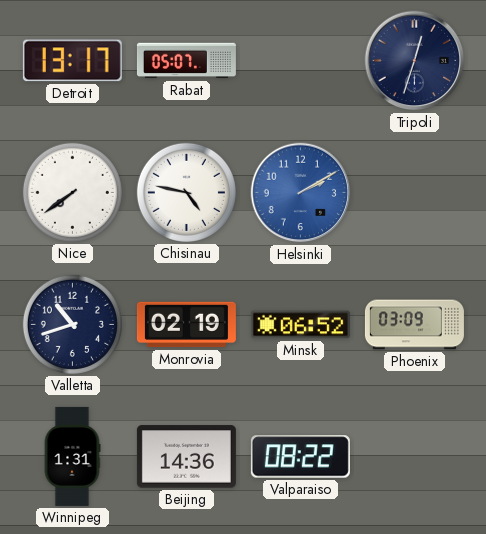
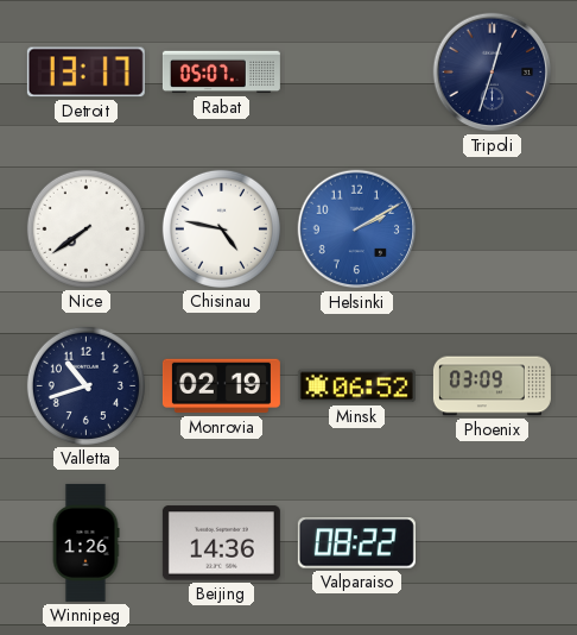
Winnipeg: 1:31 -> 1:26
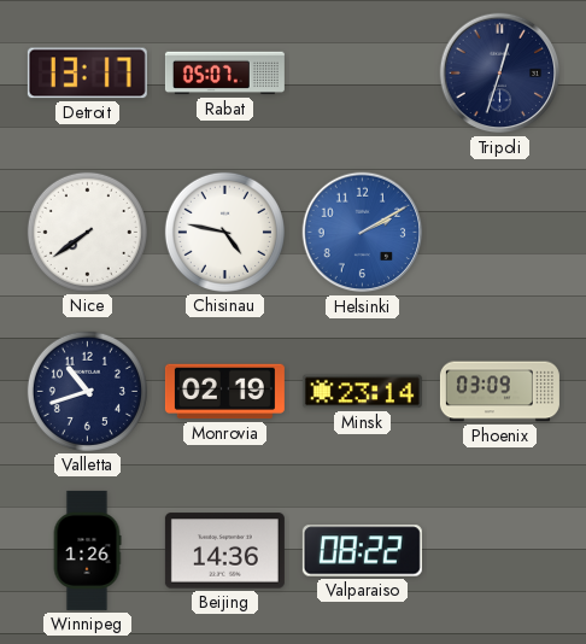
Minsk: 06:52 -> 23:14
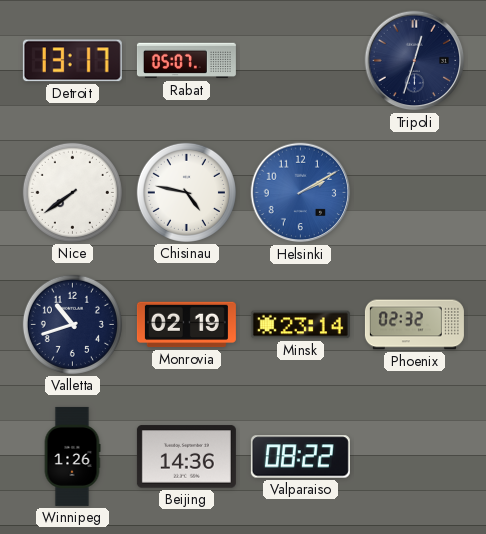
Phoenix: 03:09 -> 02:32
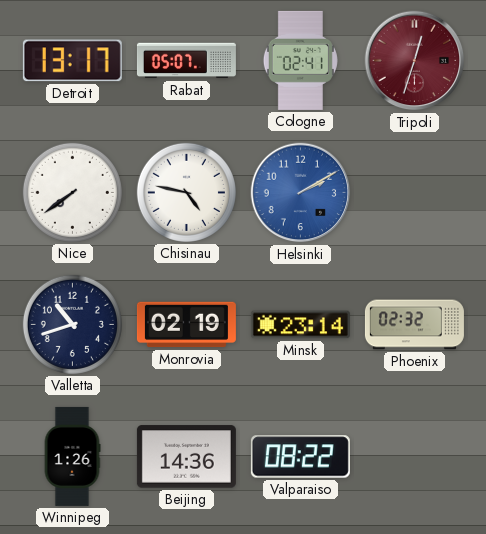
Cologne: none -> 02:41
Tripoli dial: navy -> burgundy
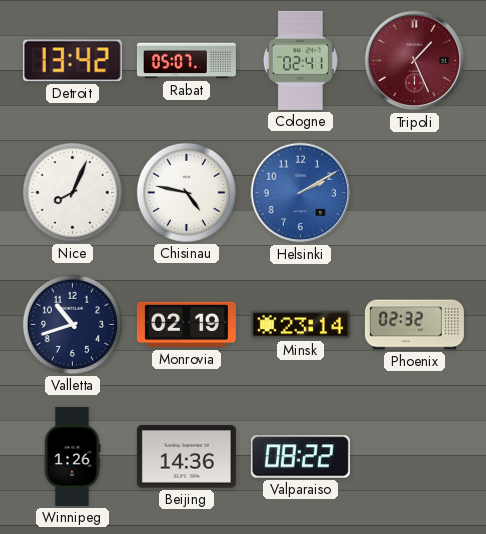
Detroit: 13:17 -> 13:42
Tripoli: 12:33 -> 1:26
Nice: 7:39 -> 8:04
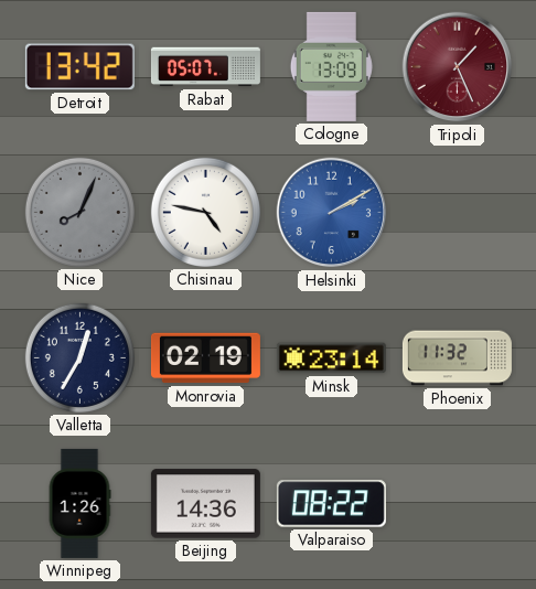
Cologne: 02:41 -> 13:09
Nice dial: white -> grey
Valletta: 10:42 -> 12:35
Phoenix: 02:32 -> 11:32
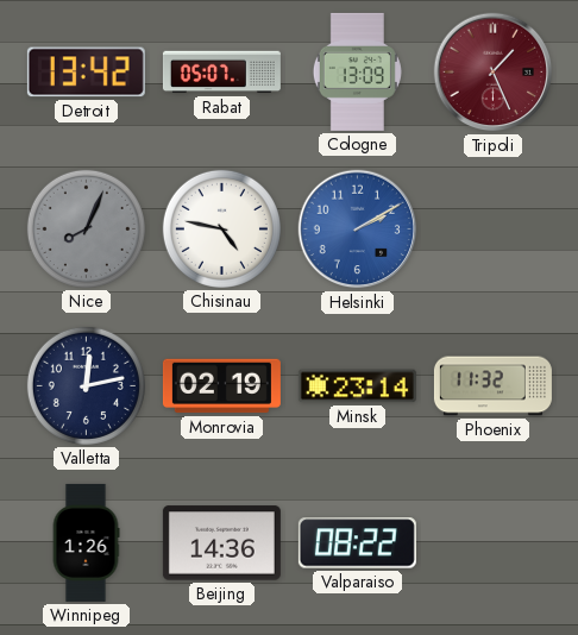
Valletta: 12:35 -> 12:13
